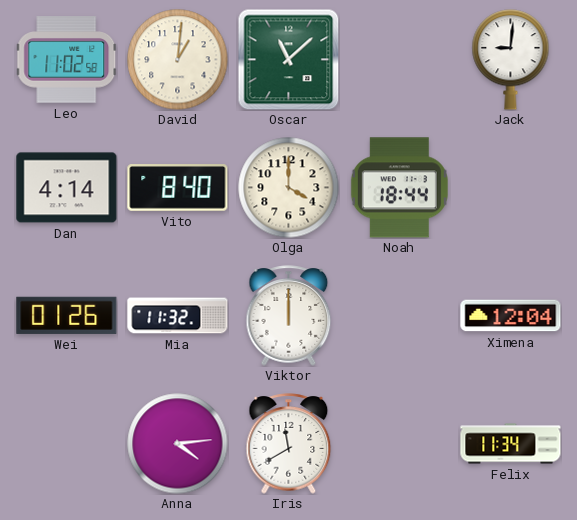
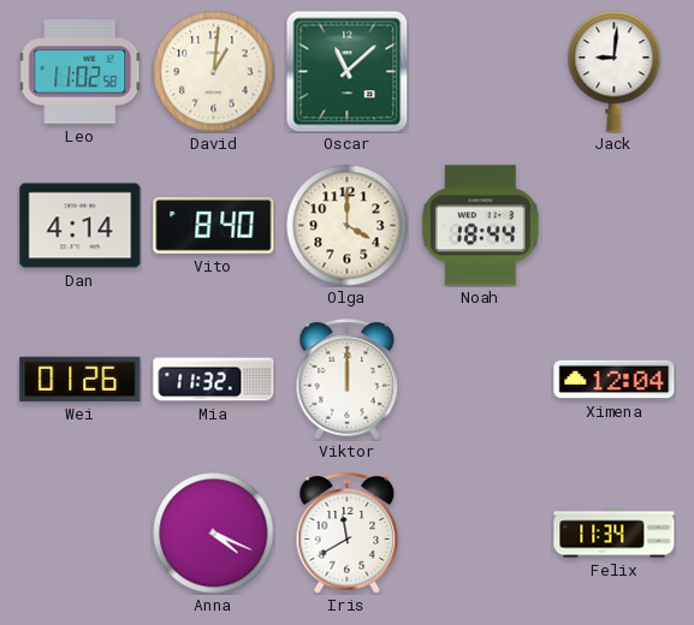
Anna: 4:14 -> 4:19
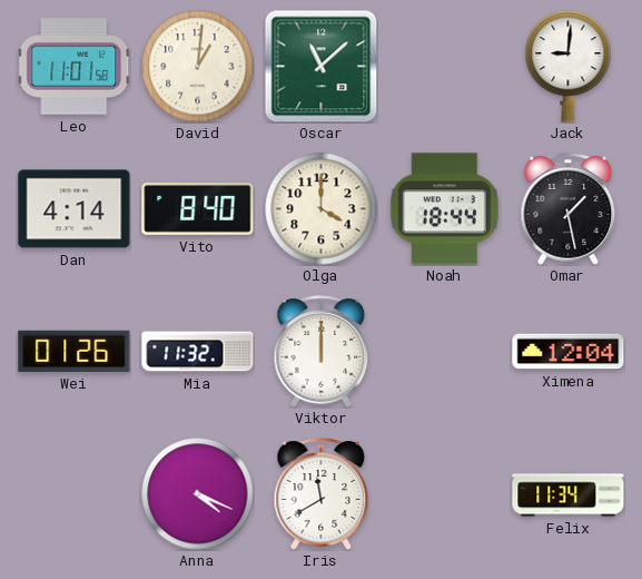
Leo: 11:02 -> 11:01
Omar: none -> 1:28
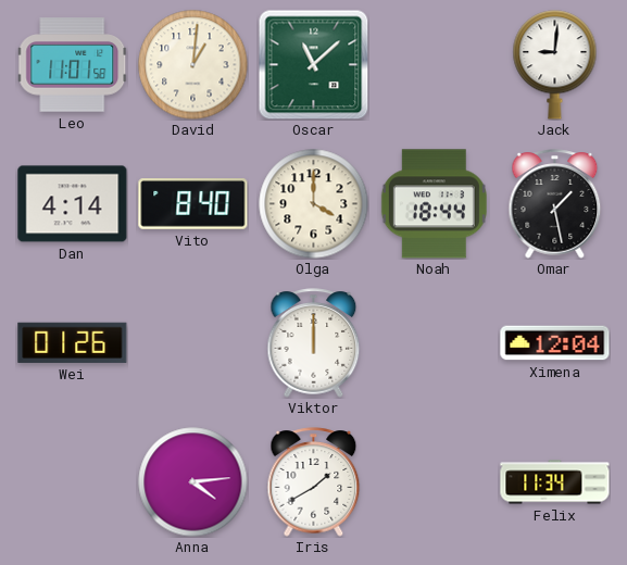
Mia: 11:32 -> none
Anna: 4:19 -> 4:14
Iris: 11:40 -> 1:40
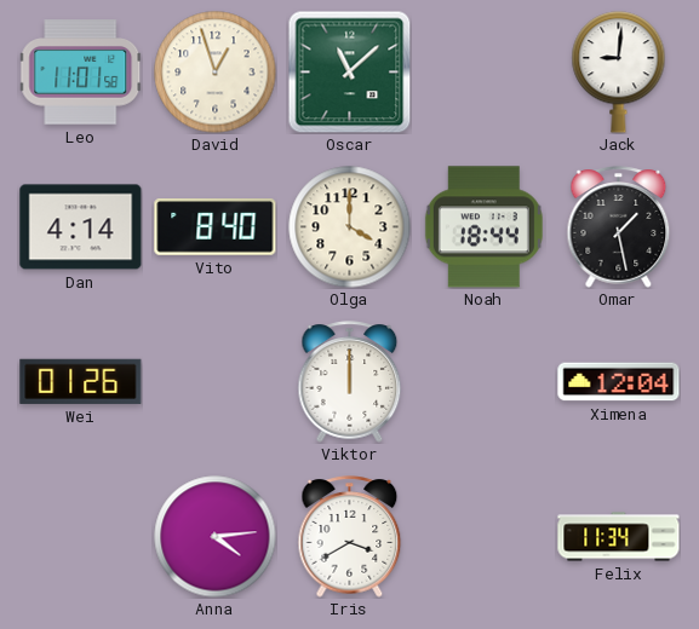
David: 1:01 -> 12:57
Iris: 1:40 -> 3:40
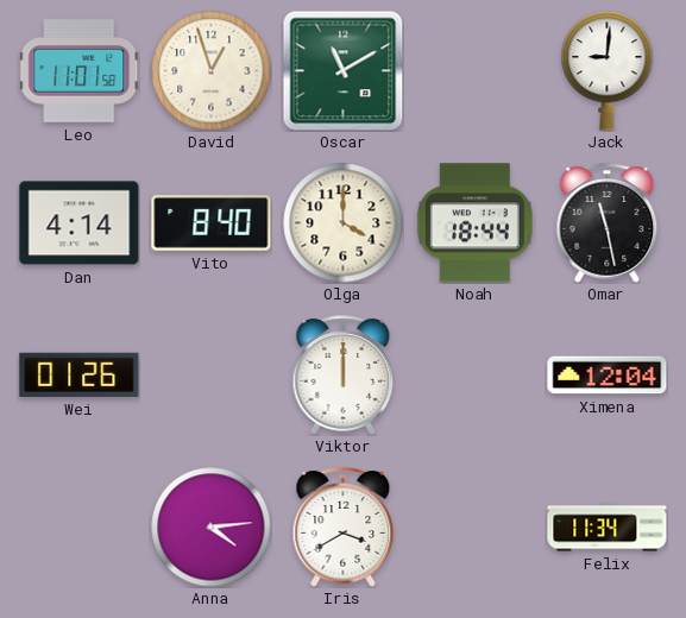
Oscar: 11:08 -> 11:10
Omar: 1:28 -> 11:28
